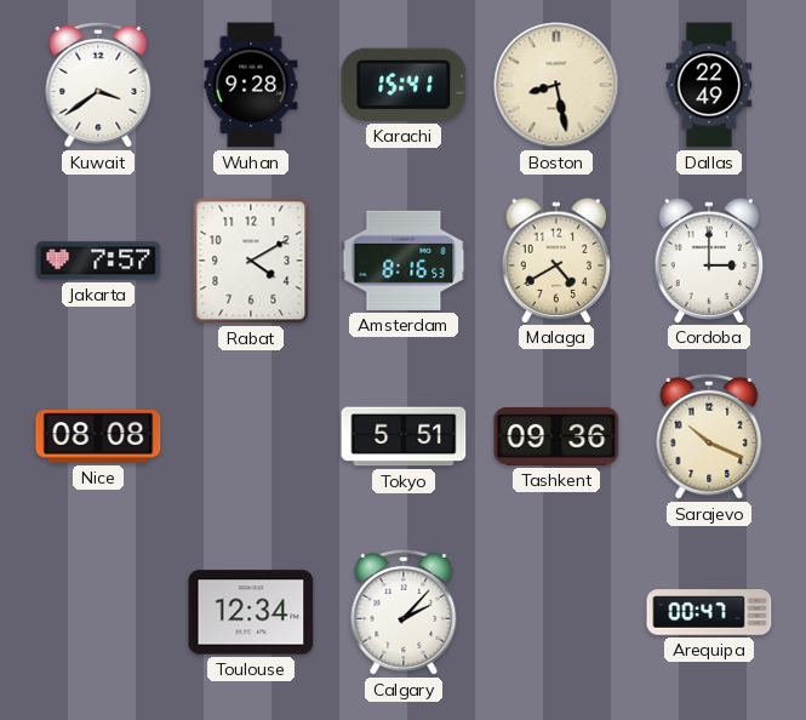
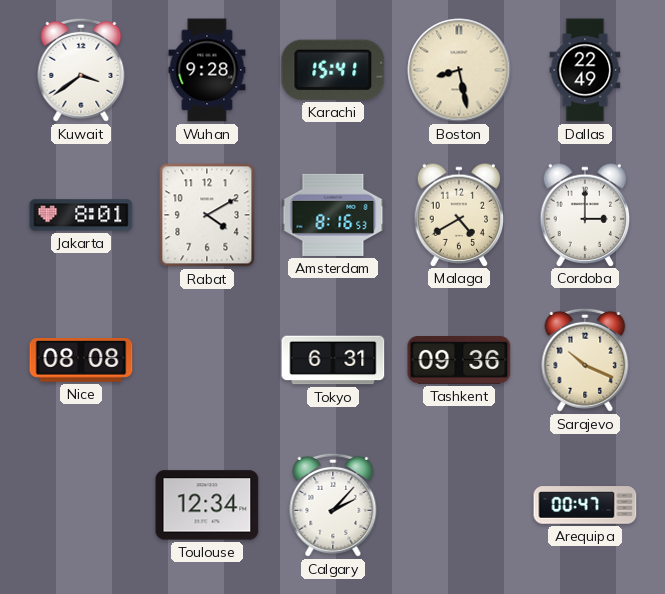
Jakarta: 7:57 -> 8:01
Tokyo: 5:51 -> 6:31
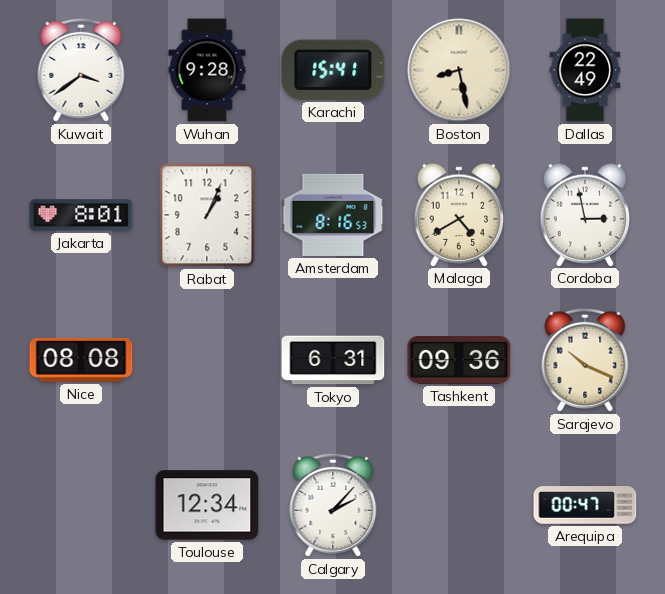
Rabat: 4:10 -> 1:04
Cordoba: 3:00 -> 2:58
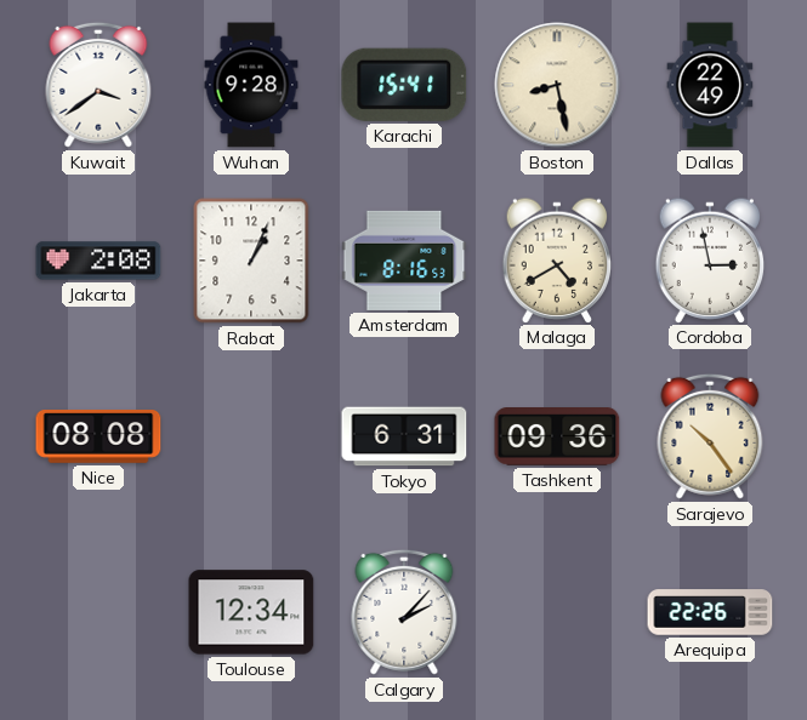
Jakarta: 8:01 -> 2:08
Sarajevo: 10:19 -> 10:24
Arequipa: 00:47 -> 22:26
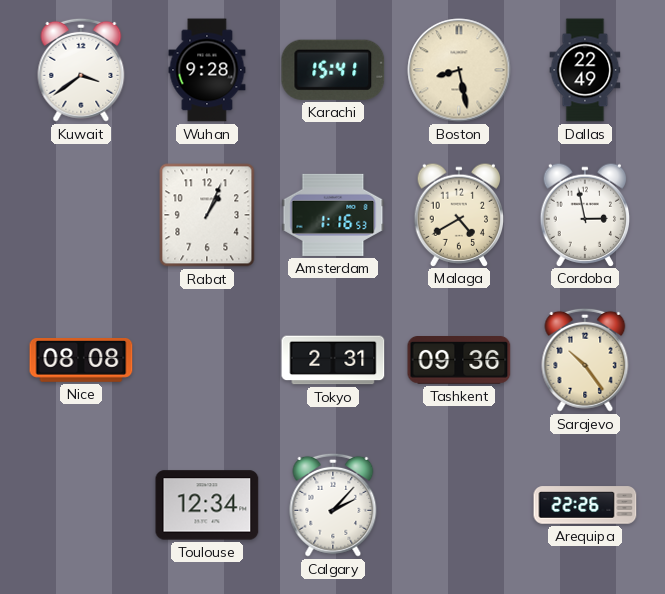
Jakarta: 2:08 -> none
Amsterdam: 8:16 -> 1:16
Tokyo: 6:31 -> 2:31
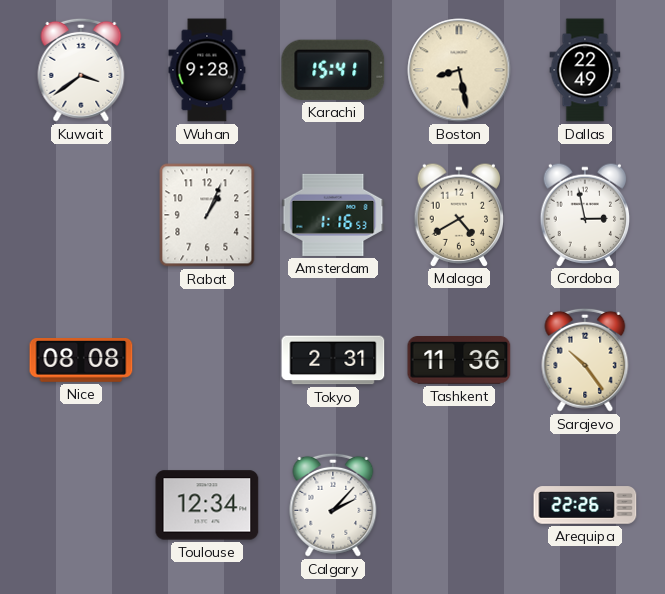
Tashkent: 09:36 -> 11:36
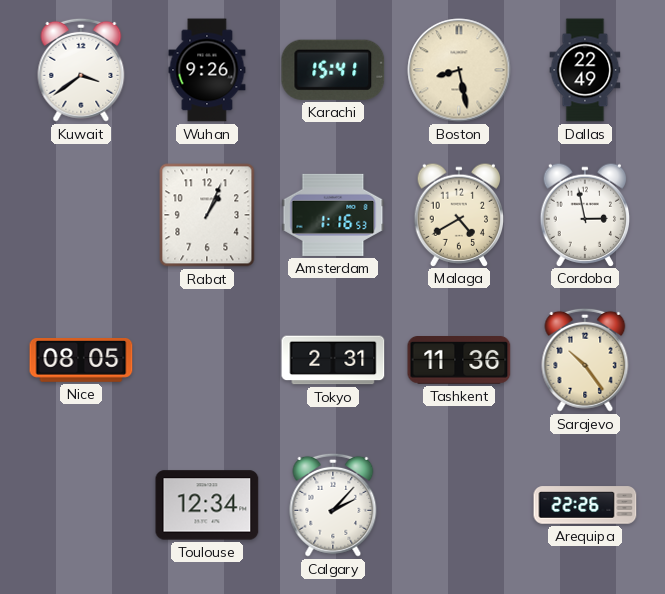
Wuhan: 9:28 -> 9:26
Nice: 08:08 -> 08:05
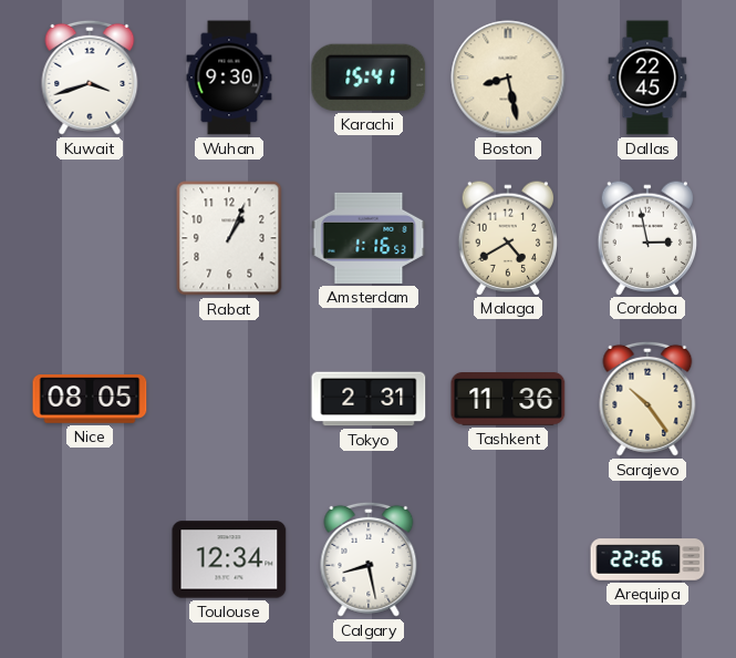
Kuwait: 3:39 -> 3:42
Wuhan: 9:26 -> 9:30
Dallas: 22:49 -> 22:45
Calgary: 2:07 -> 8:28
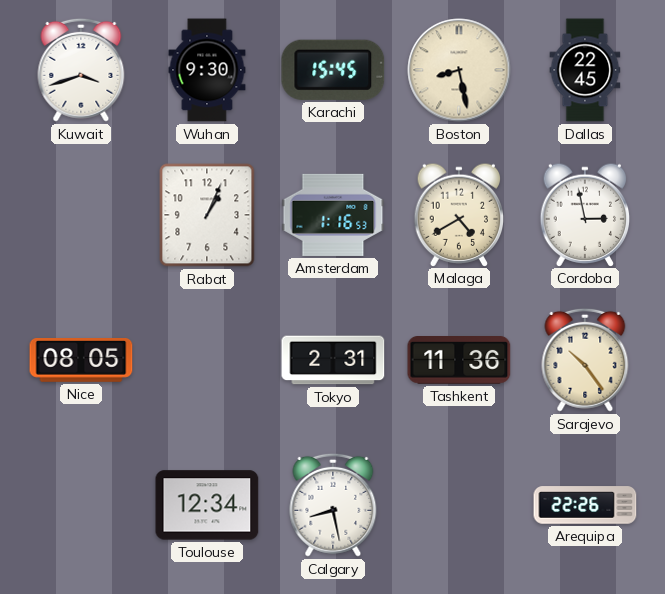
Karachi: 15:41 -> 15:45
